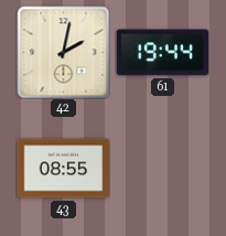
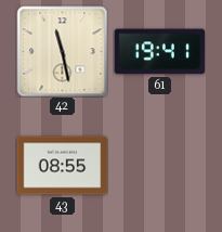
42: 2:02 -> 11:28
61: 19:44 -> 19:41
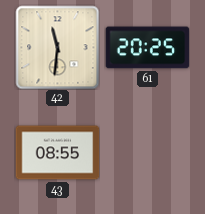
42: 11:28 -> 11:31
61: 19:41 -> 20:25
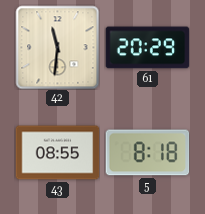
61: 20:25 -> 20:29
5: none -> 8:18
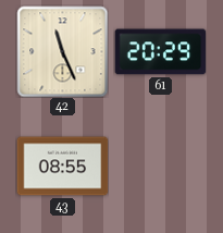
42: 11:31 -> 11:26
5: 8:18 -> none
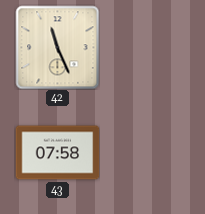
61: 20:29 -> none
43: 08:55 -> 07:58
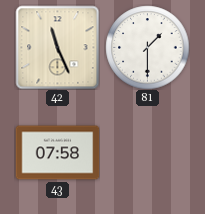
81: none -> 1:30
